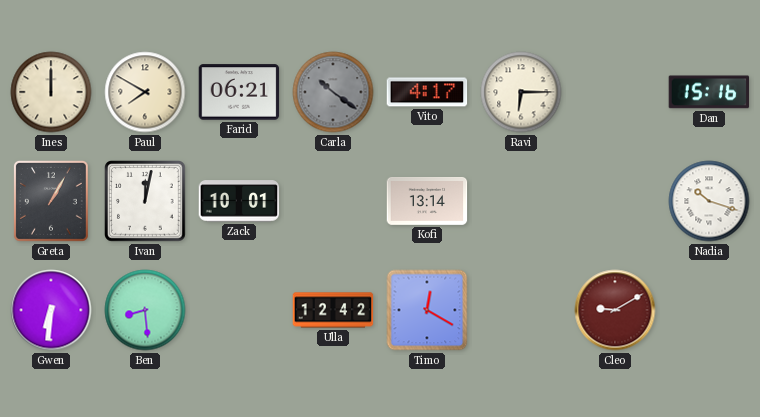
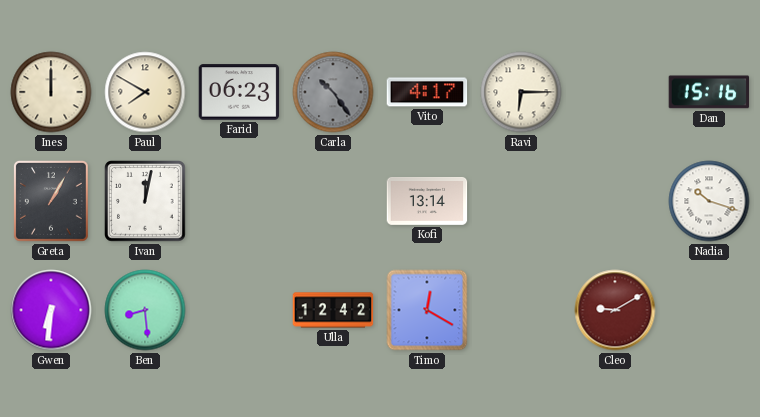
Farid: 06:21 -> 06:23
Carla: 10:21 -> 10:24
Zack: 10:01 -> none
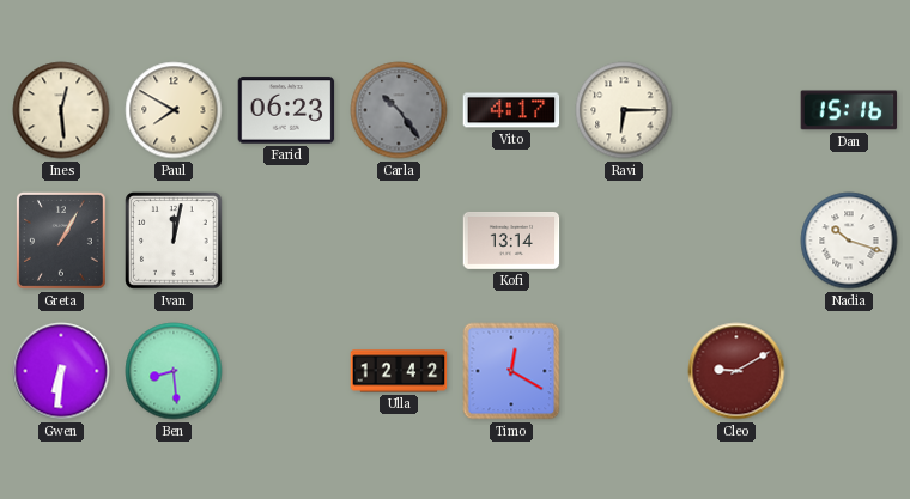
Ines: 12:00 -> 12:29
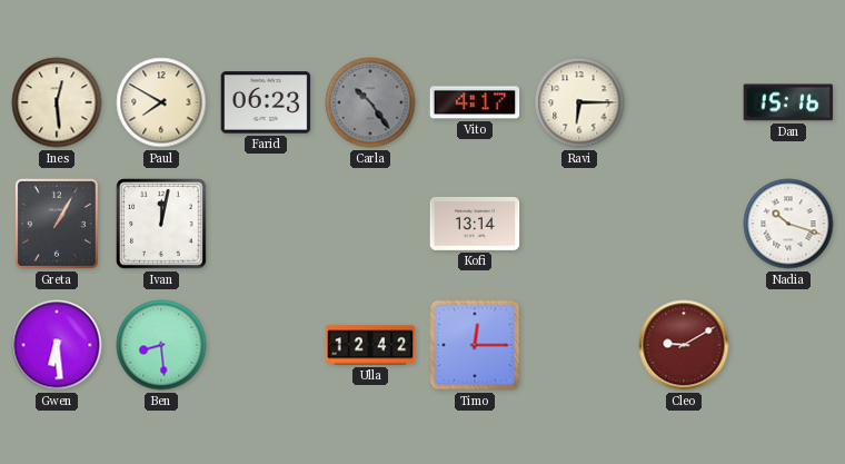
Gwen: 6:31 -> 6:29
Timo: 12:20 -> 12:15
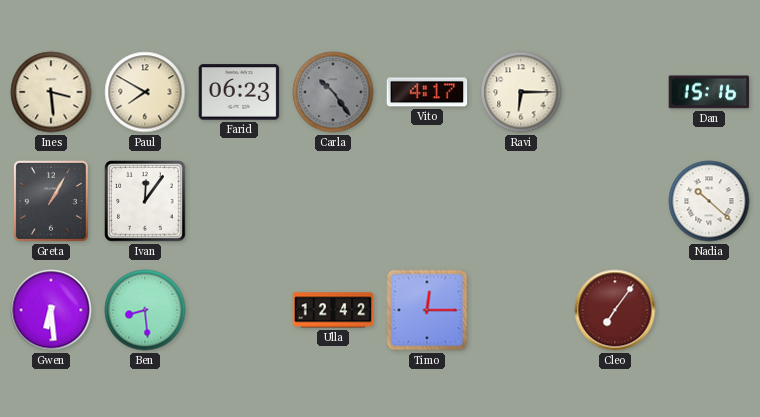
Ines: 12:29 -> 3:29
Ivan: 12:02 -> 12:06
Kofi: 13:14 -> none
Nadia: 10:18 -> 10:22
Cleo: 9:10 -> 7:06
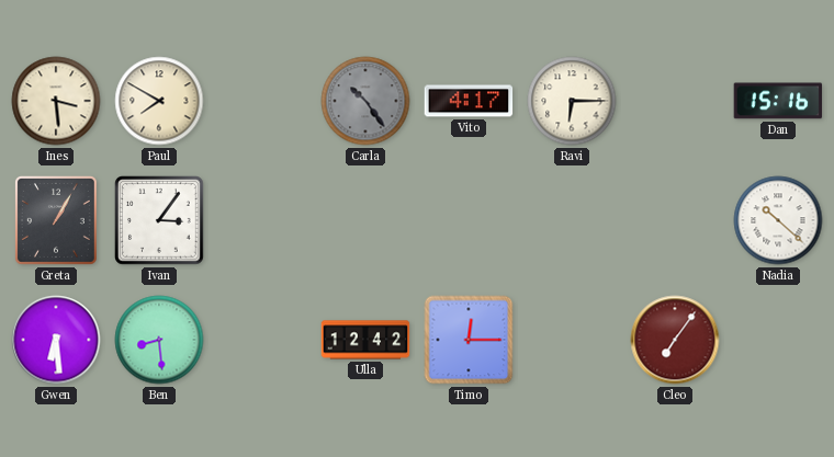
Farid: 06:23 -> none
Ivan: 12:06 -> 3:06
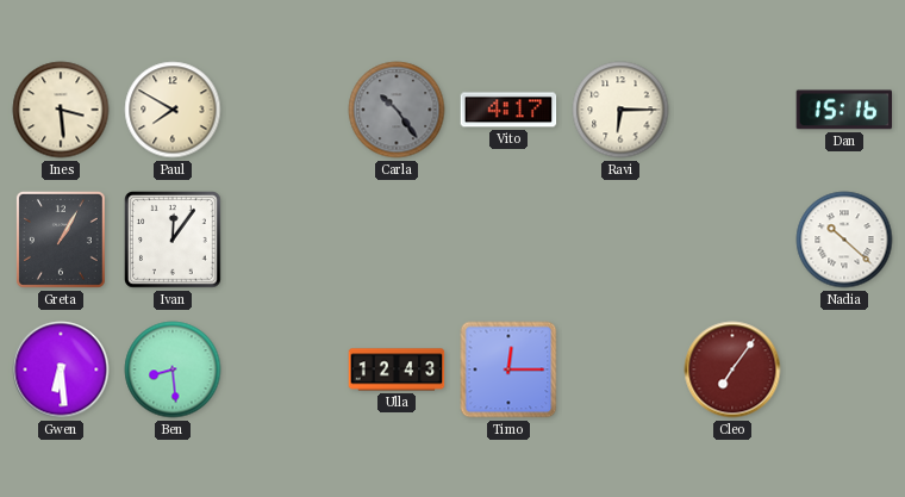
Ivan: 3:06 -> 12:06
Ulla: 12:42 -> 12:43
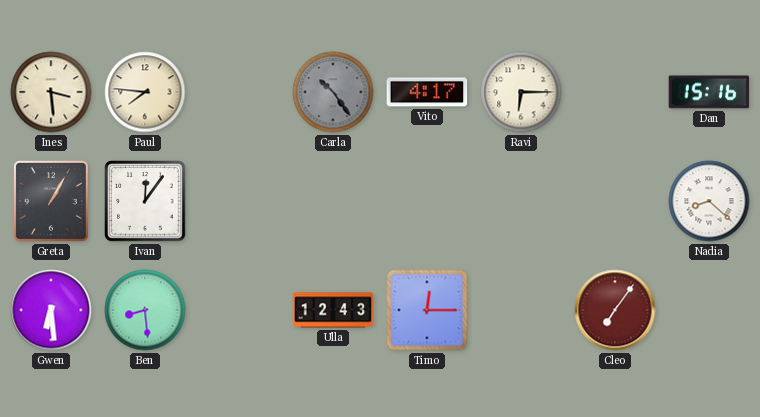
Paul: 7:50 -> 7:46
Nadia: 10:22 -> 8:22
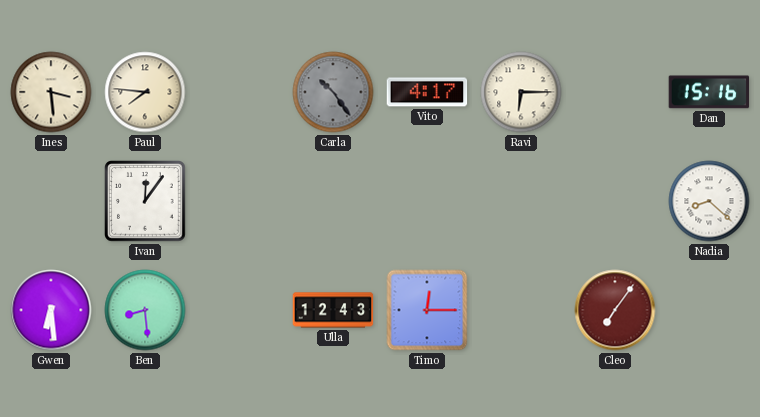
Greta: 1:05 -> none
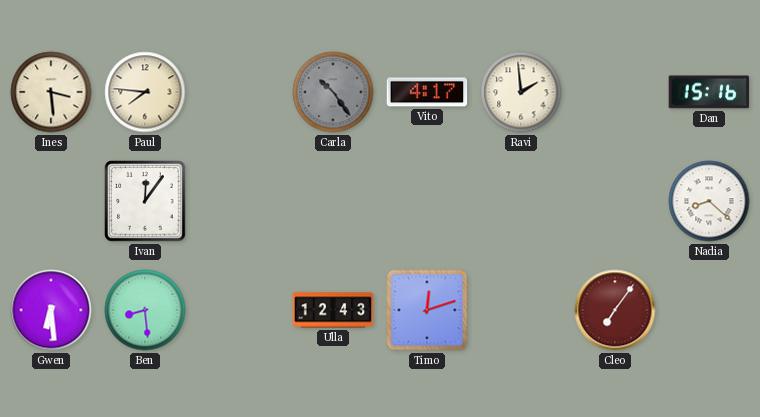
Ravi: 6:15 -> 1:59
Timo: 12:15 -> 12:12
